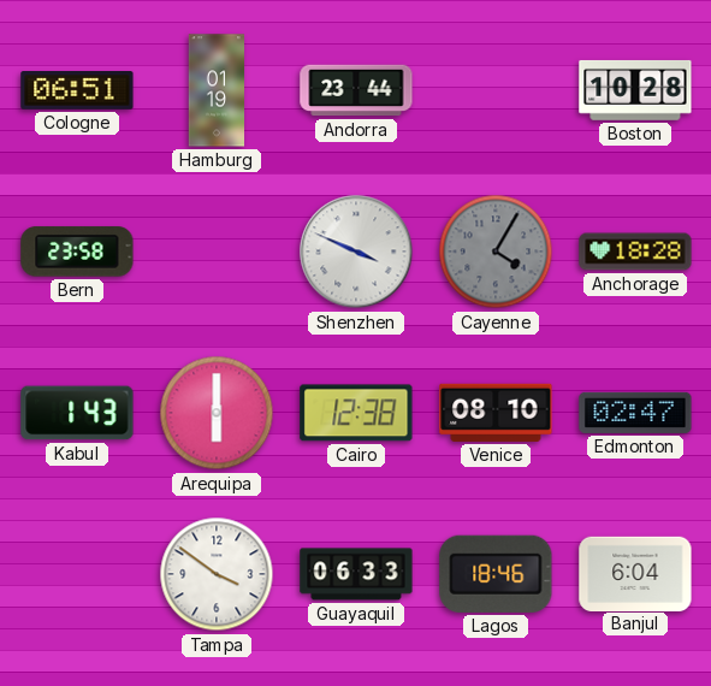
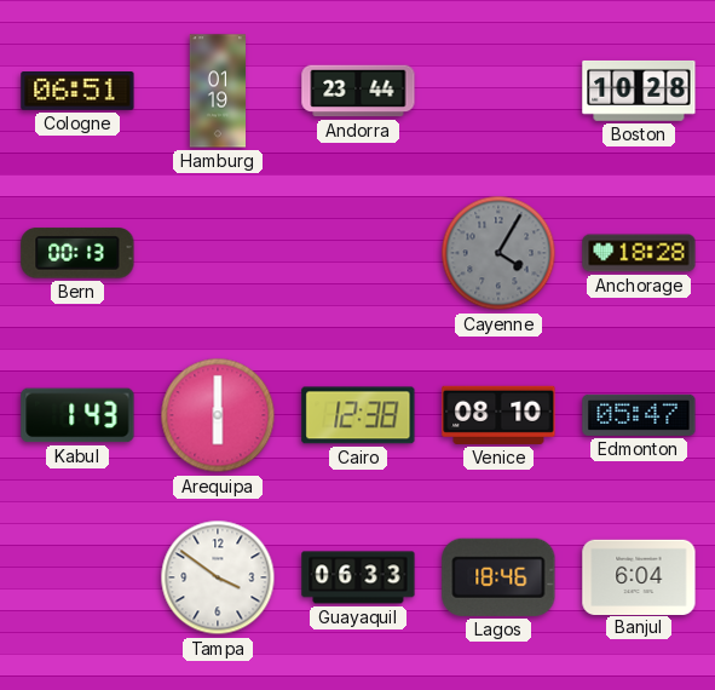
Bern: 23:58 -> 00:13
Shenzhen: 3:49 -> none
Edmonton: 02:47 -> 05:47
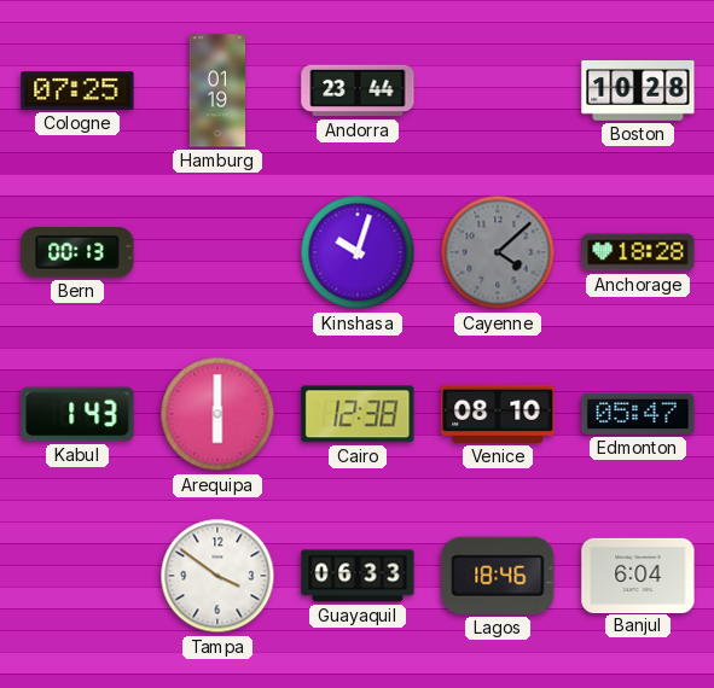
Cologne: 06:51 -> 07:25
Kinshasa: none -> 10:03
Cayenne: 4:05 -> 4:08
